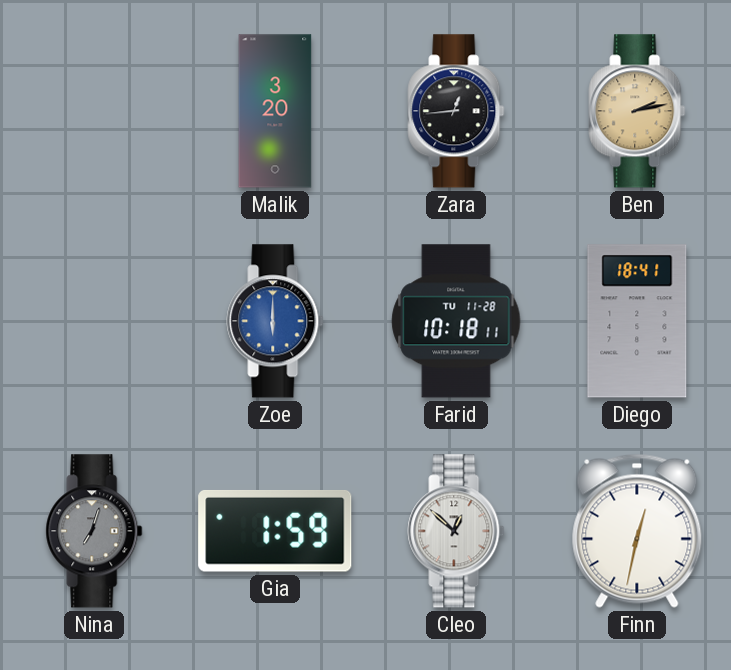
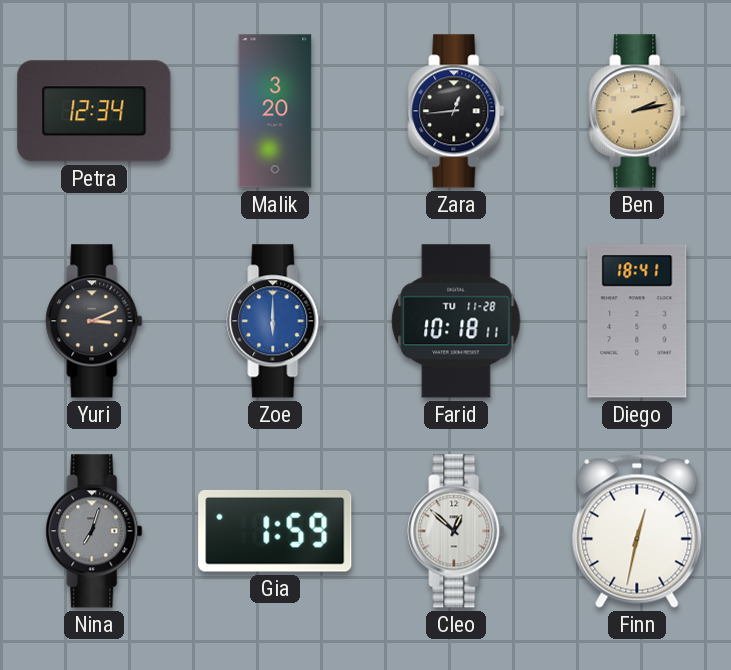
Petra: none -> 12:34
Yuri: none -> 3:11
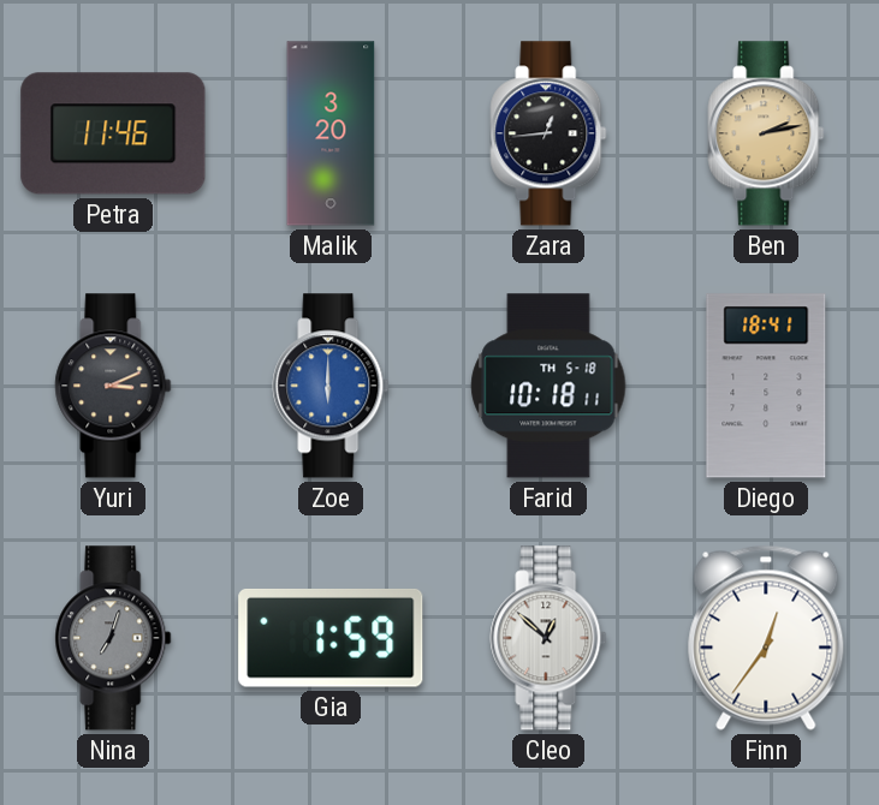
Petra: 12:34 -> 11:46
Farid date: TU 11-28 -> TH 5-18
Finn: 12:32 -> 12:36
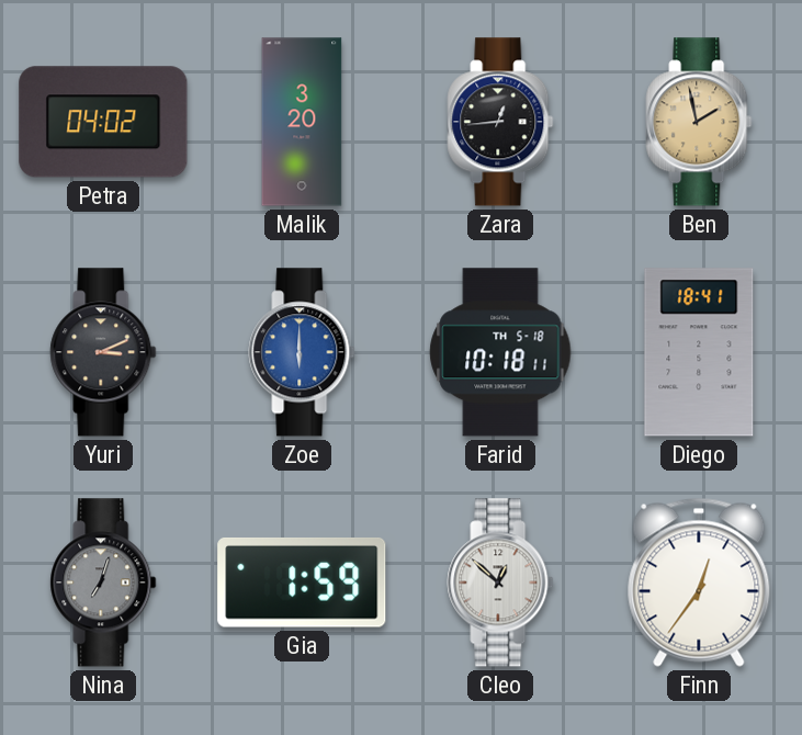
Petra: 11:46 -> 04:02
Ben: 2:13 -> 1:58
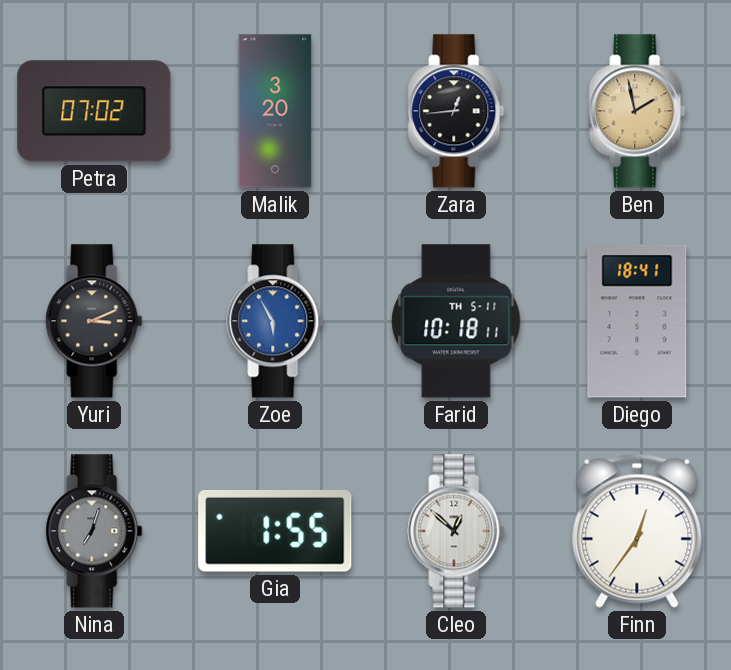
Petra: 04:02 -> 07:02
Zoe: 6:00 -> 5:55
Farid date: TH 5-18 -> TH 5-11
Gia: 1:59 -> 1:55
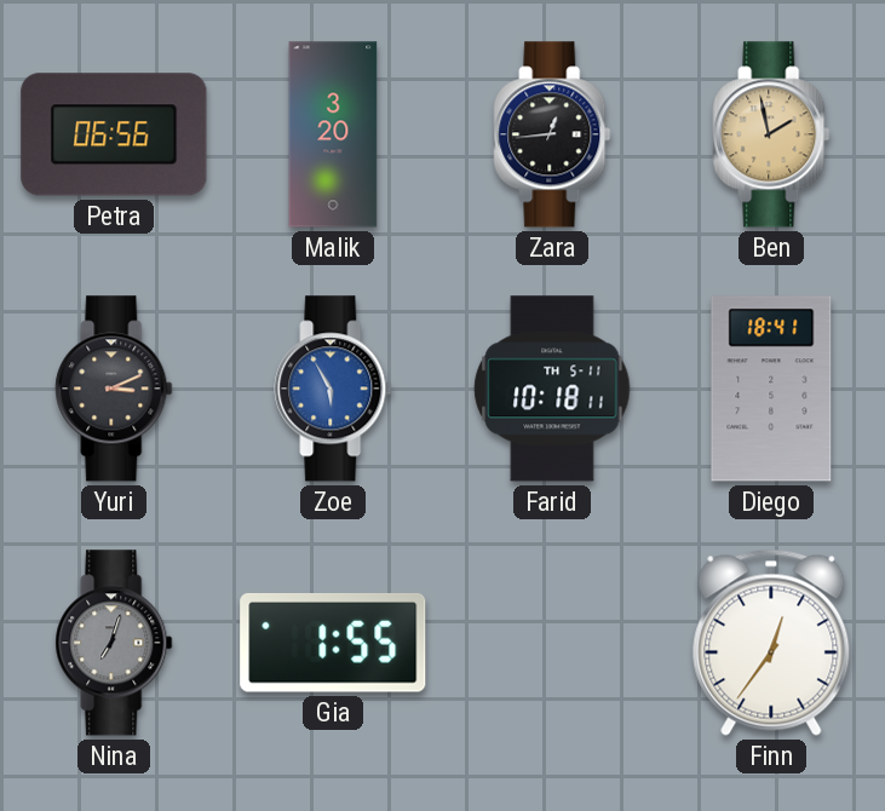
Petra: 07:02 -> 06:56
Cleo: 12:52 -> none
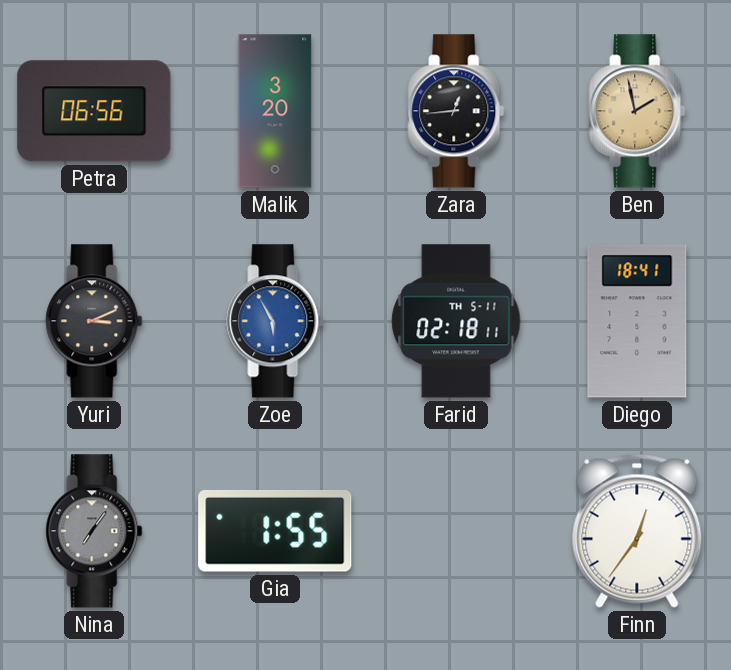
Farid: 10:18 -> 02:18
Nina: 7:03 -> 7:06
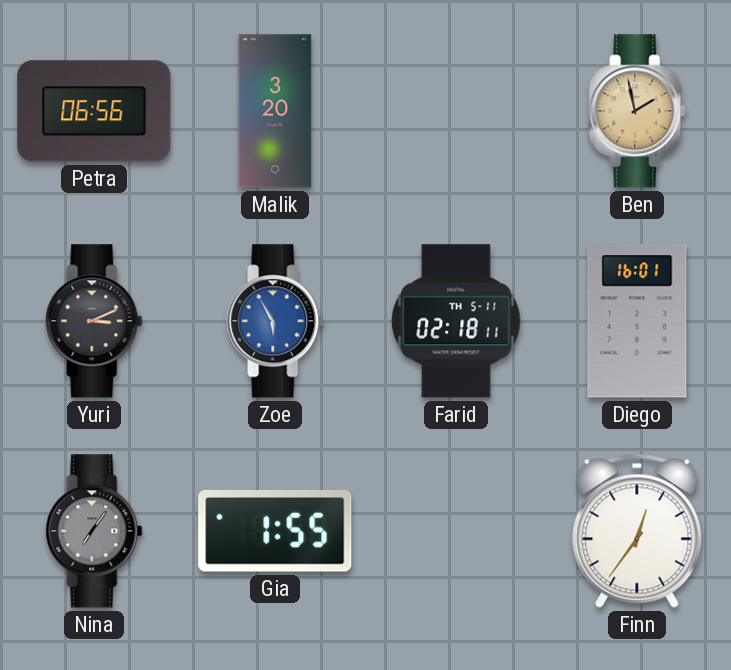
Zara: 12:44 -> none
Diego: 18:41 -> 16:01
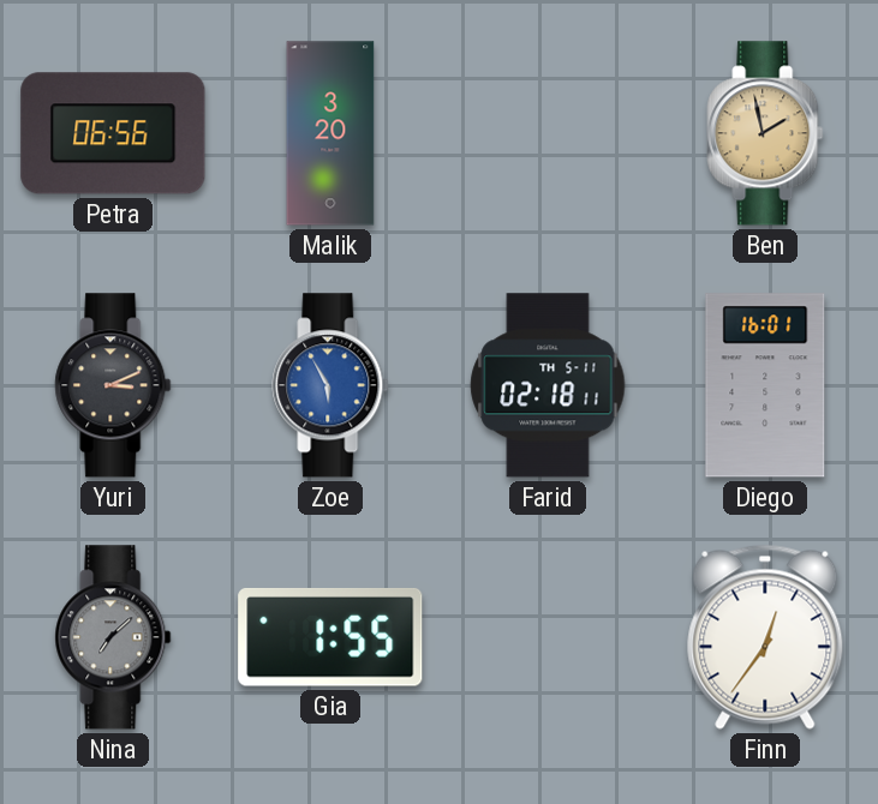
Nina: 7:06 -> 7:08
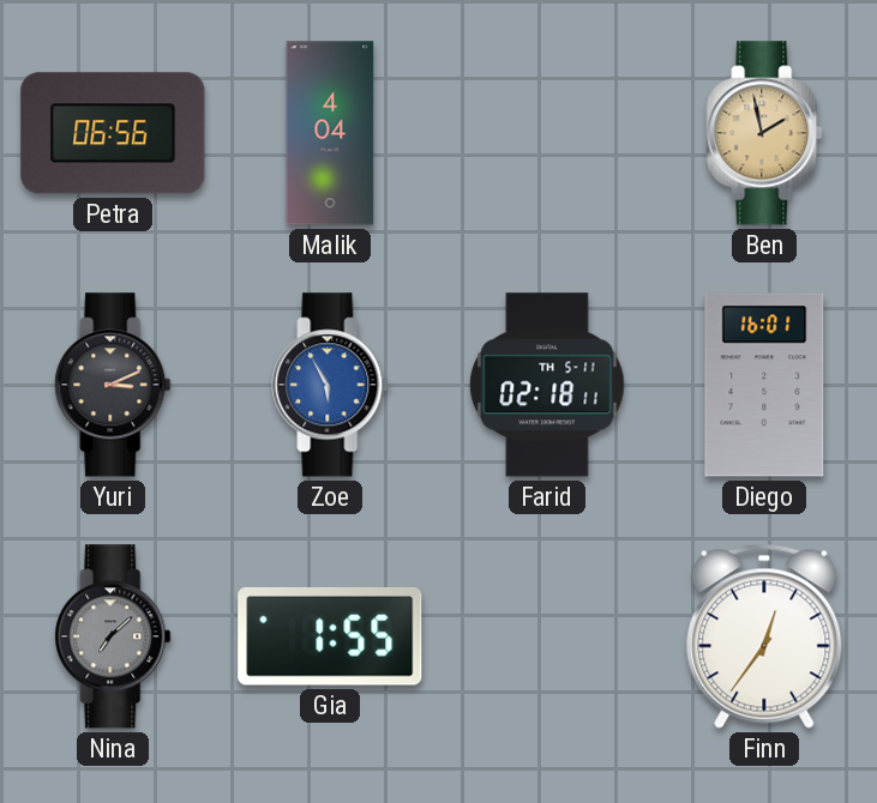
Malik: 3:20 -> 4:04
